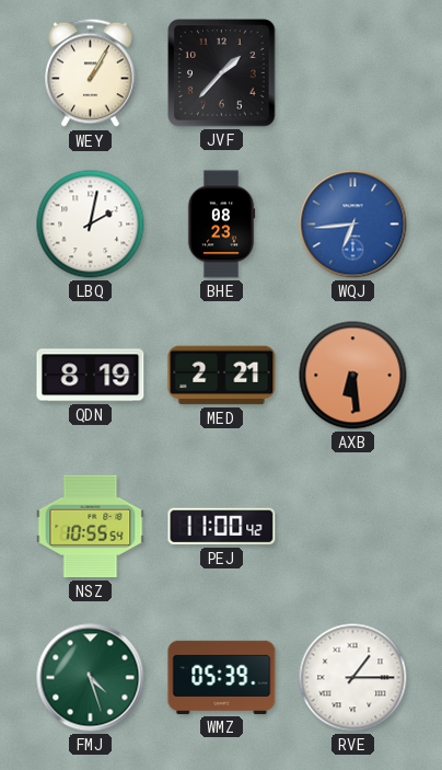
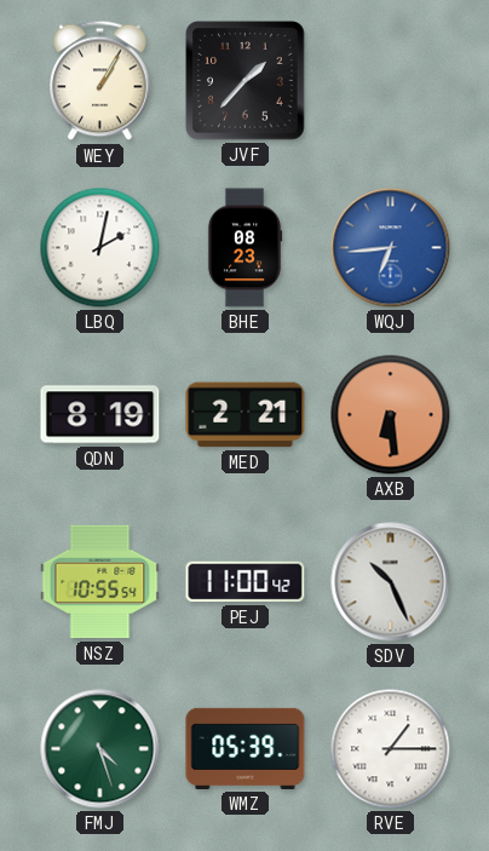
SDV: none -> 10:26
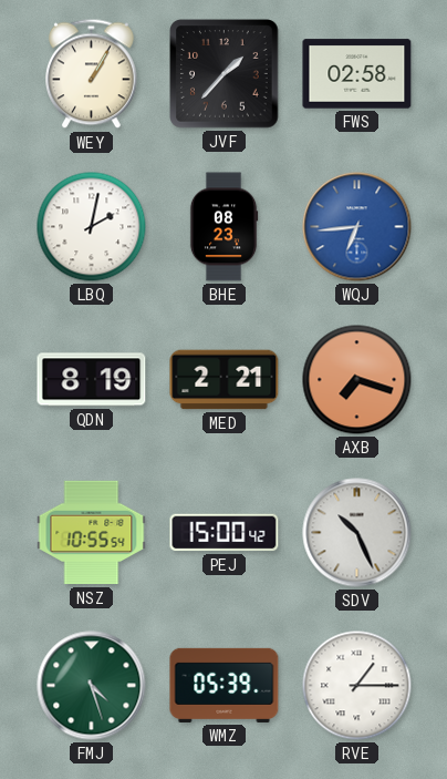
FWS: none -> 02:58
AXB: 6:29 -> 7:18
PEJ: 11:00 -> 15:00
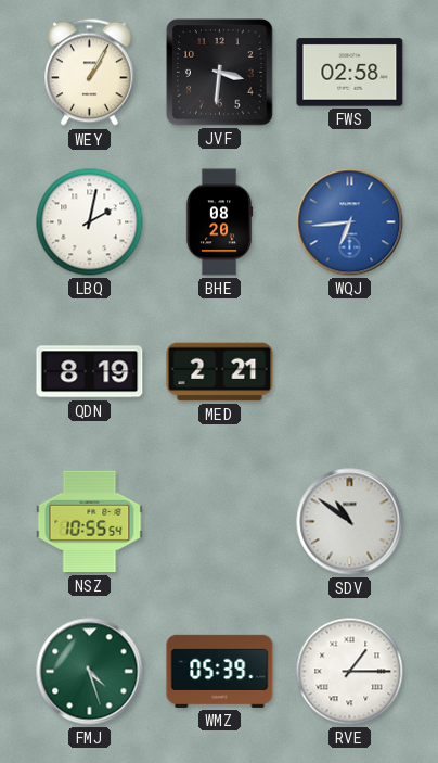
JVF: 1:37 -> 3:31
BHE: 08:23 -> 08:20
AXB: 7:18 -> none
PEJ: 15:00 -> none
SDV: 10:26 -> 10:51
